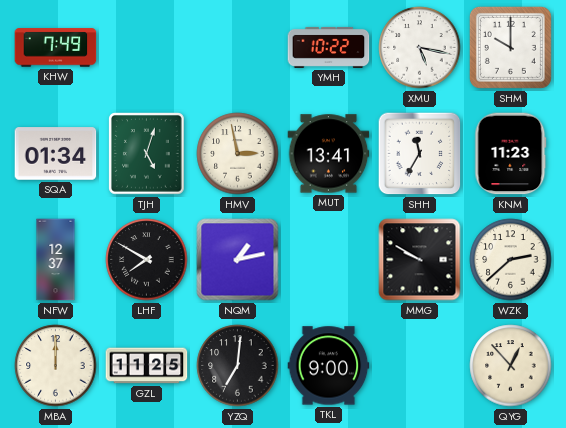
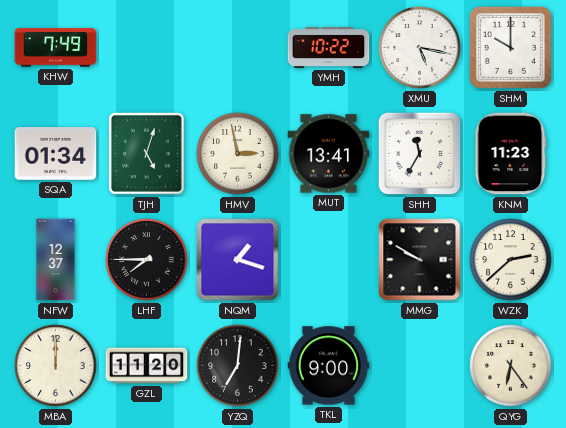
LHF: 7:50 -> 7:45
NQM: 1:13 -> 1:18
GZL: 11:25 -> 11:20
QYG: 12:53 -> 6:24
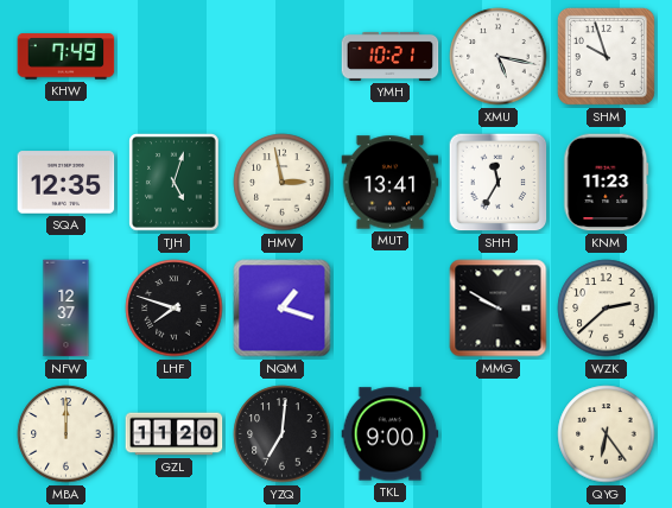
YMH: 10:22 -> 10:21
SHM: 10:00 -> 9:57
SQA: 01:34 -> 12:35
LHF: 7:45 -> 7:48
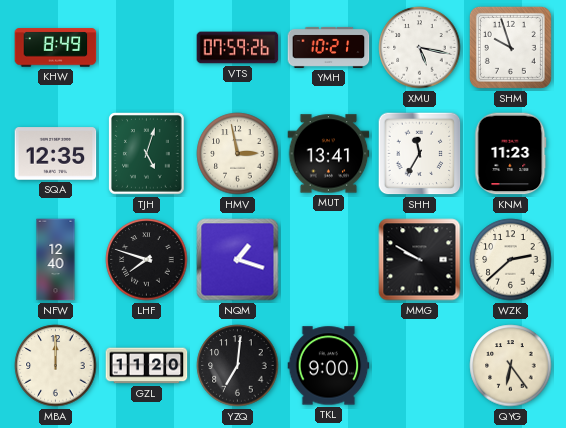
KHW: 7:49 -> 8:49
VTS: none -> 07:59
NFW: 12:37 -> 12:40
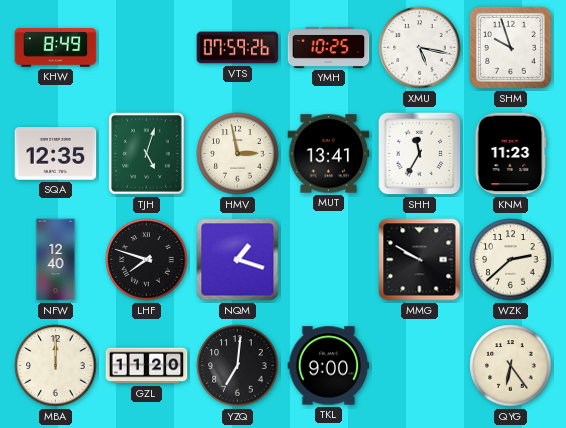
YMH: 10:21 -> 10:25
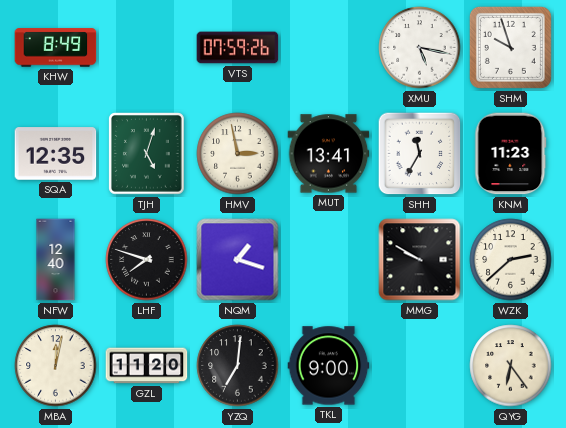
YMH: 10:25 -> none
MBA: 12:00 -> 12:02
